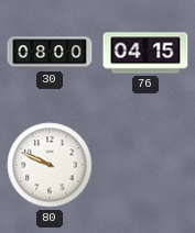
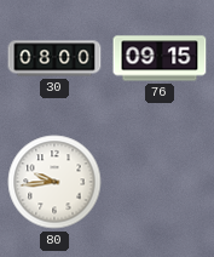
76: 04:15 -> 09:15
80: 9:49 -> 9:44
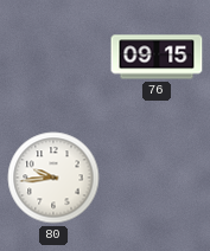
30: 08:00 -> none
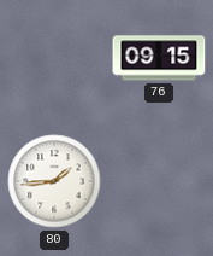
80: 9:44 -> 1:44
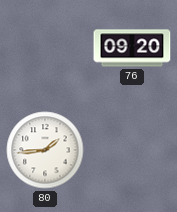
76: 09:15 -> 09:20
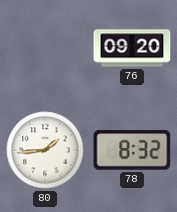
78: none -> 8:32
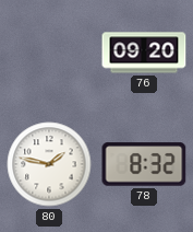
80: 1:44 -> 1:47
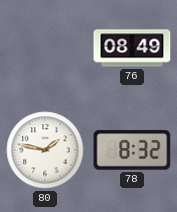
76: 09:20 -> 08:49
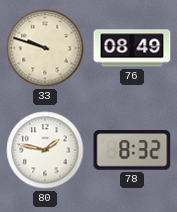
33: none -> 9:48
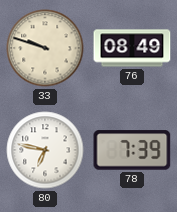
80: 1:47 -> 6:47
78: 8:32 -> 7:39
